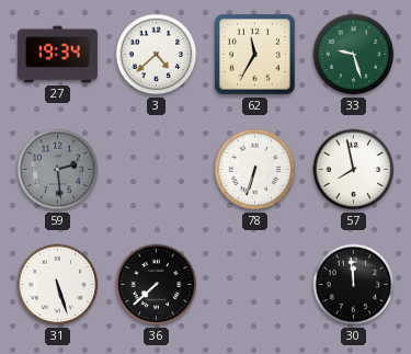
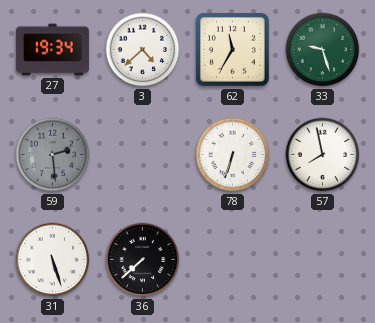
30: 11:59 -> none
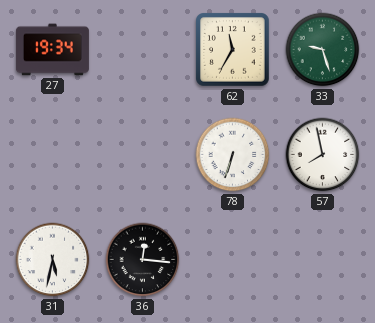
3: 4:38 -> none
59: 2:29 -> none
31: 5:27 -> 5:32
36: 7:38 -> 12:16
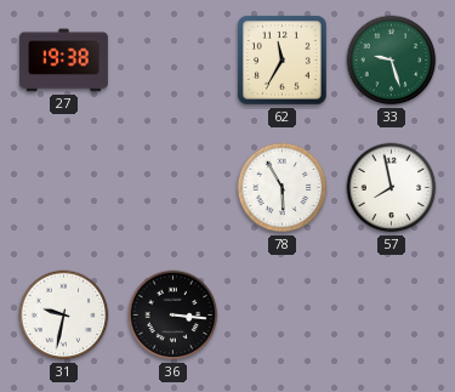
27: 19:34 -> 19:38
78: 6:33 -> 5:55
31: 5:32 -> 9:32
36: 12:16 -> 3:16
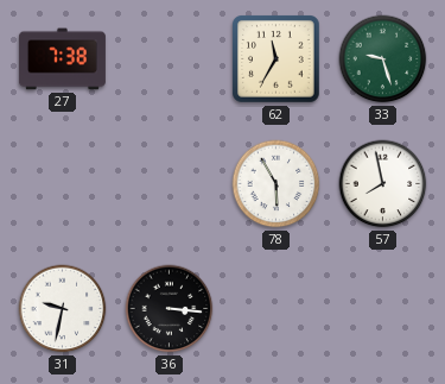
27: 19:38 -> 7:38
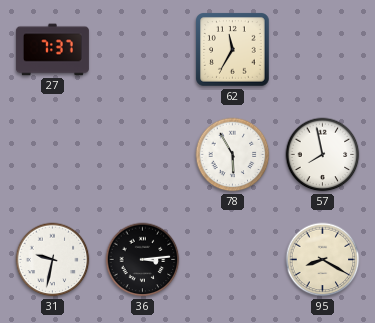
27: 7:38 -> 7:37
33: 9:27 -> none
36: 3:16 -> 3:14
95: none -> 8:20
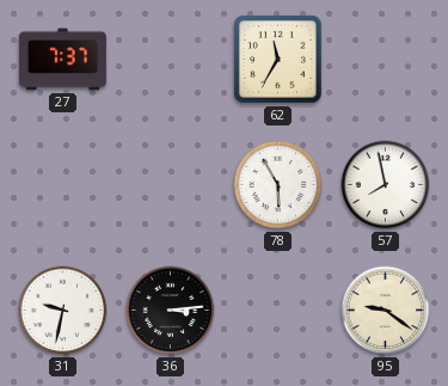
95: 8:20 -> 9:21
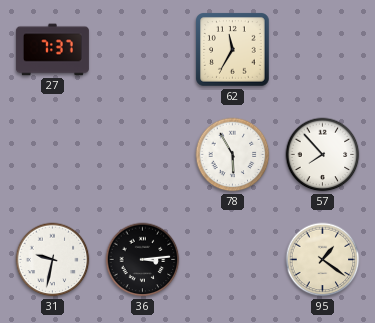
57: 7:58 -> 7:53
95: 9:21 -> 1:21
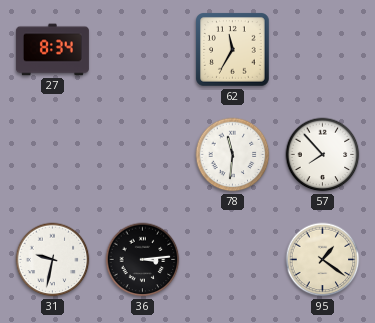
27: 7:37 -> 8:34
78: 5:55 -> 11:31
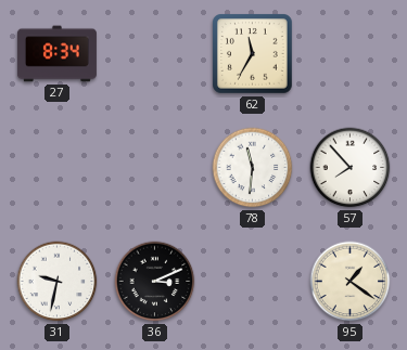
36: 3:14 -> 3:11
